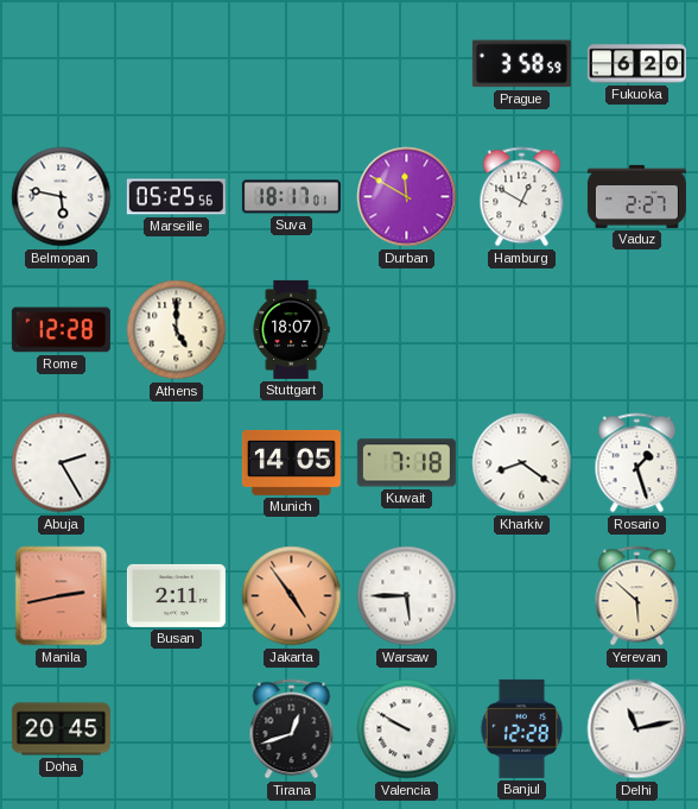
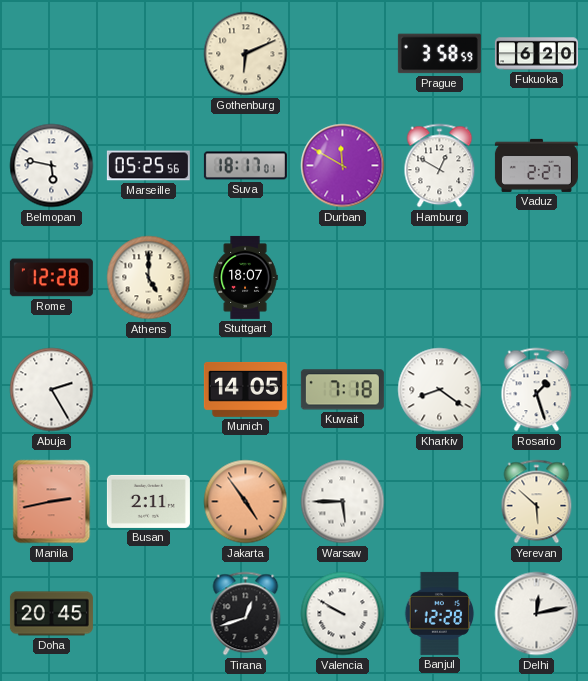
Gothenburg: none -> 6:11
Delhi: 11:13 -> 12:13
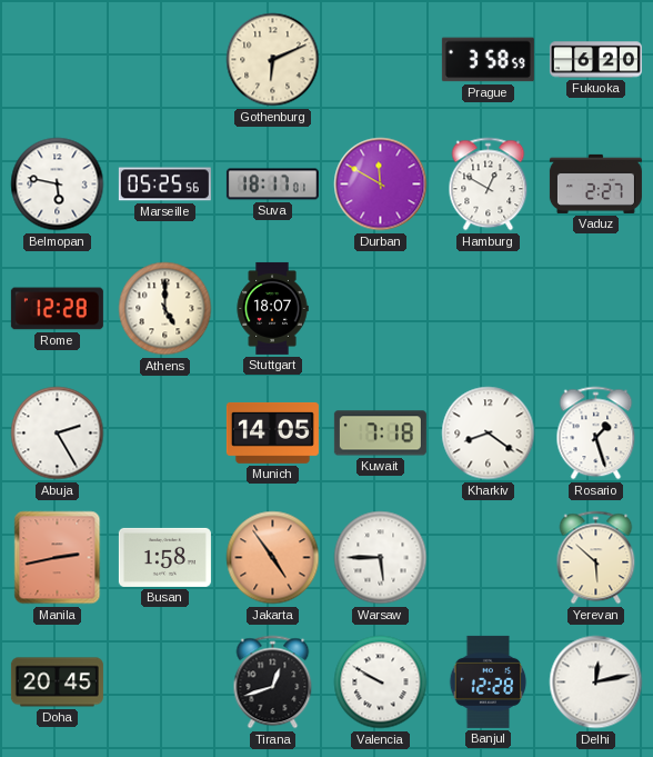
Busan: 2:11 -> 1:58
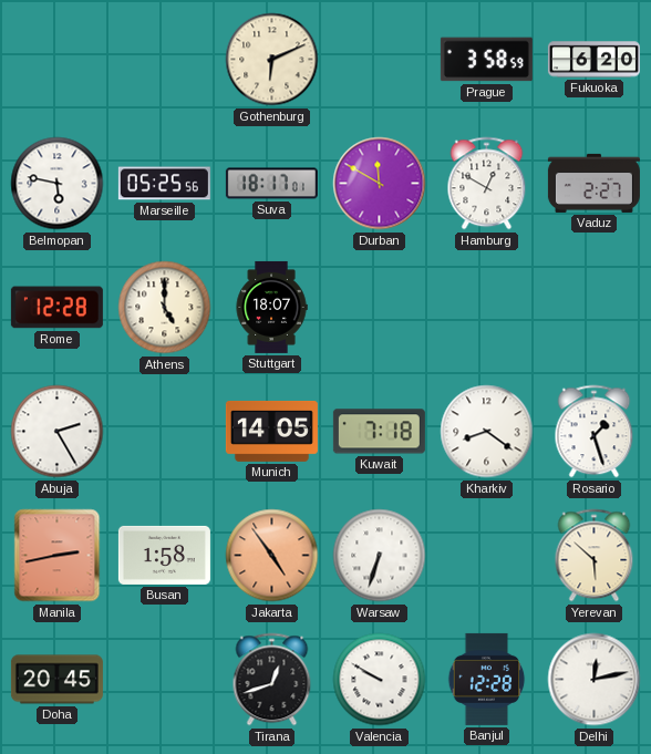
Warsaw: 5:45 -> 6:33
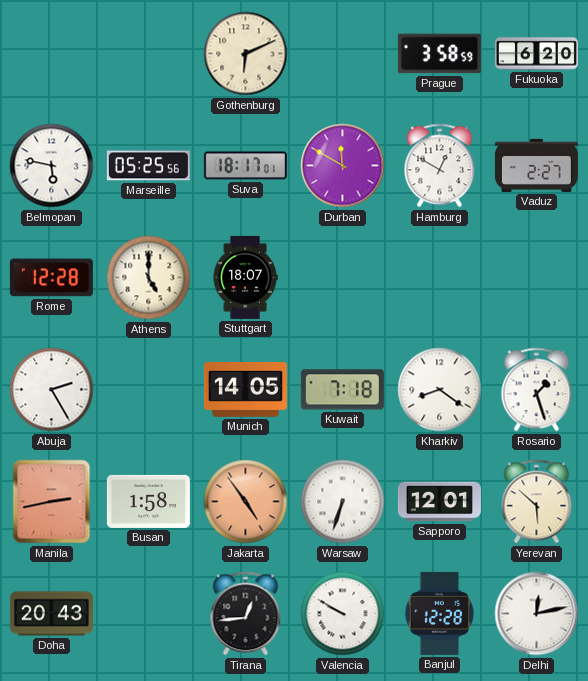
Sapporo: none -> 12:01
Doha: 20:45 -> 20:43
Tirana: 12:42 -> 12:44
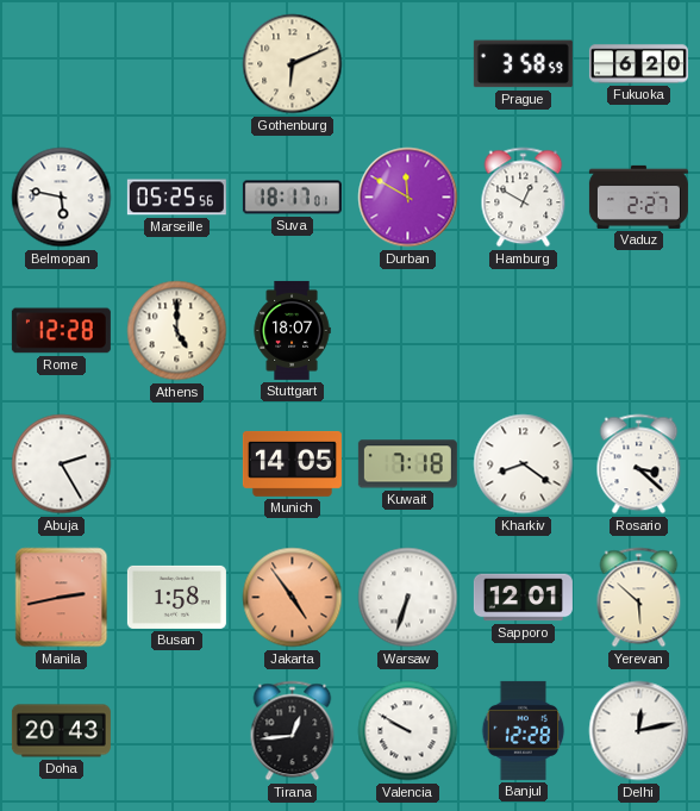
Rosario: 1:27 -> 3:22
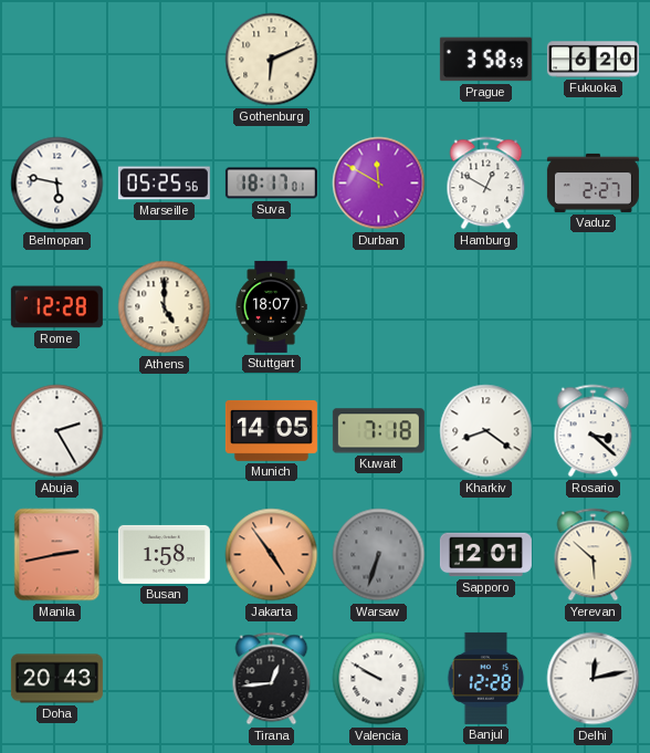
Warsaw dial: white -> grey
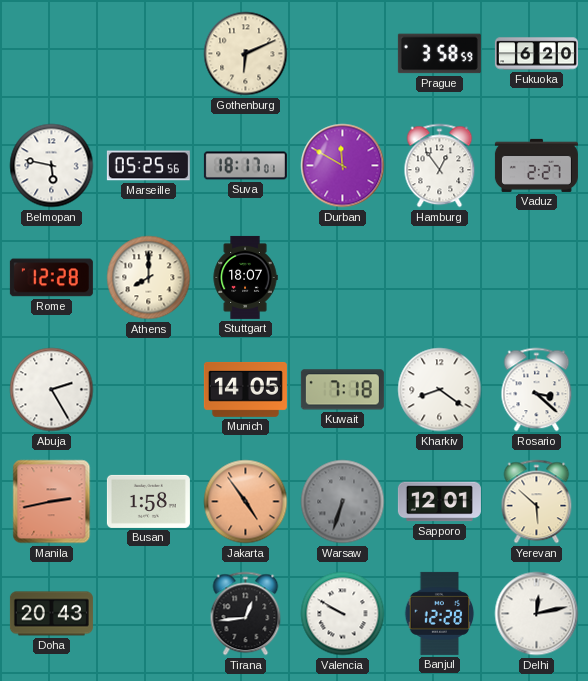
Hamburg: 12:50 -> 12:54
Athens: 5:00 -> 8:00
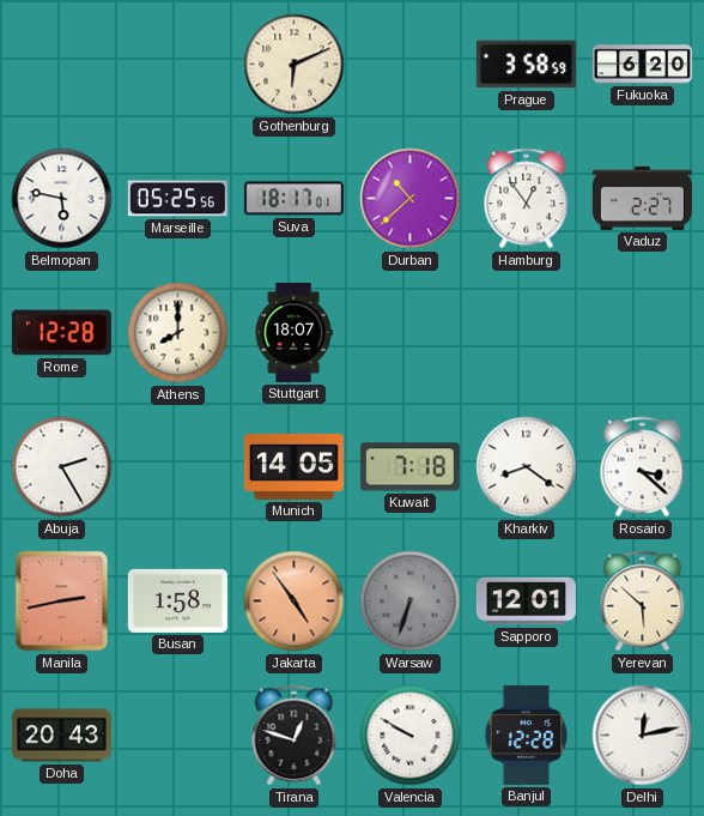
Durban: 11:50 -> 10:38
Tirana: 12:44 -> 12:48
